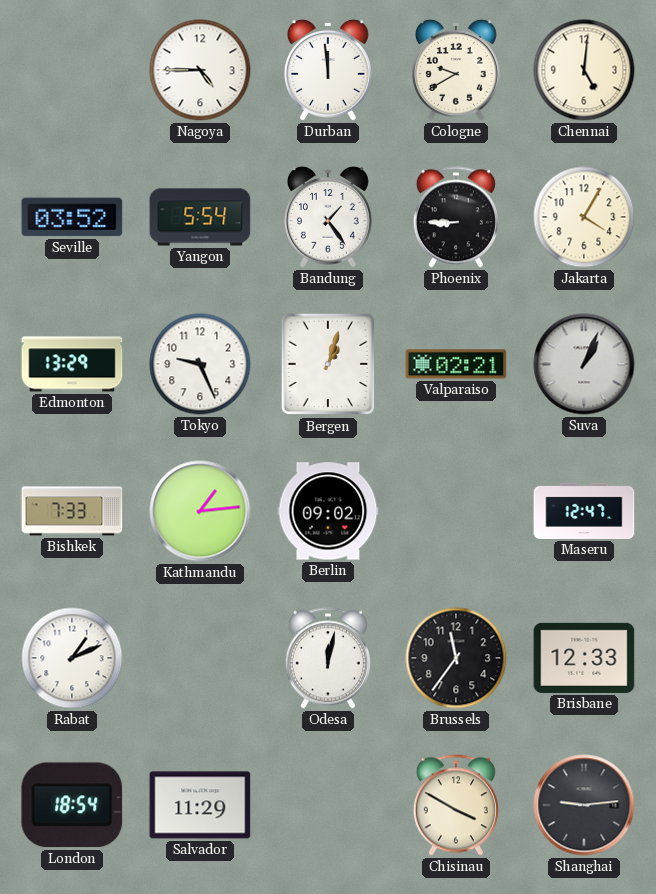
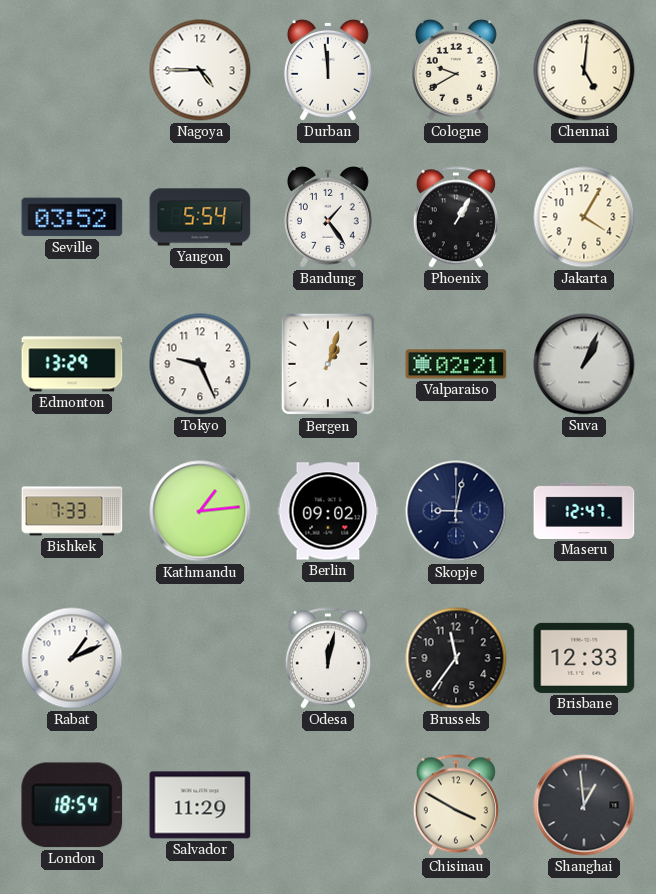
Phoenix: 8:45 -> 1:05
Skopje: none -> 9:02
Shanghai: 9:14 -> 12:59
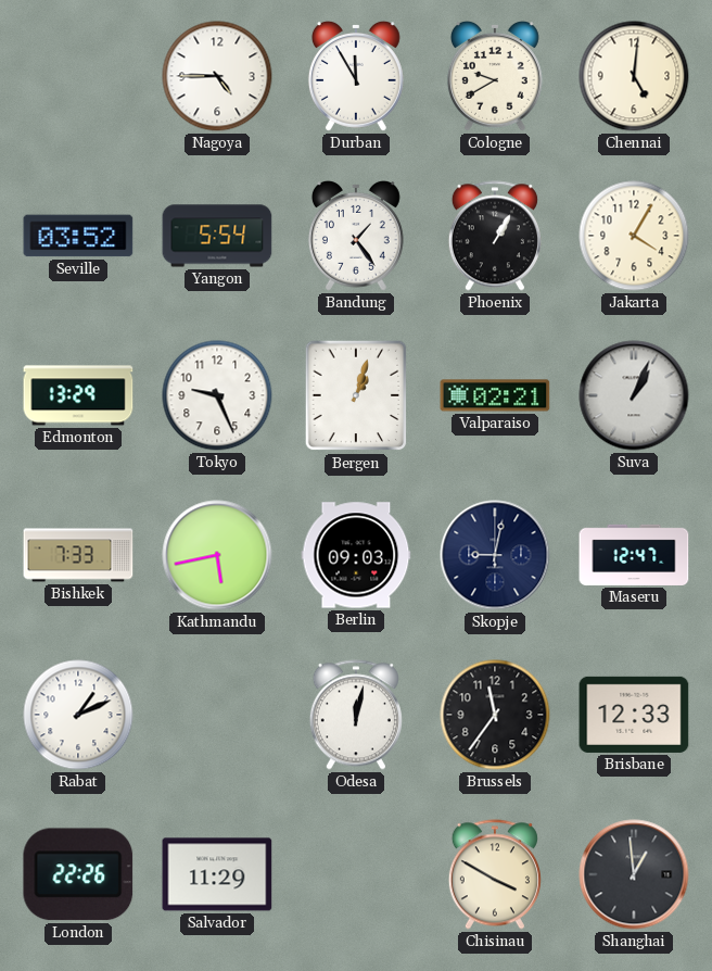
Durban: 11:59 -> 11:55
Kathmandu: 1:14 -> 5:43
Berlin: 09:02 -> 09:03
London: 18:54 -> 22:26
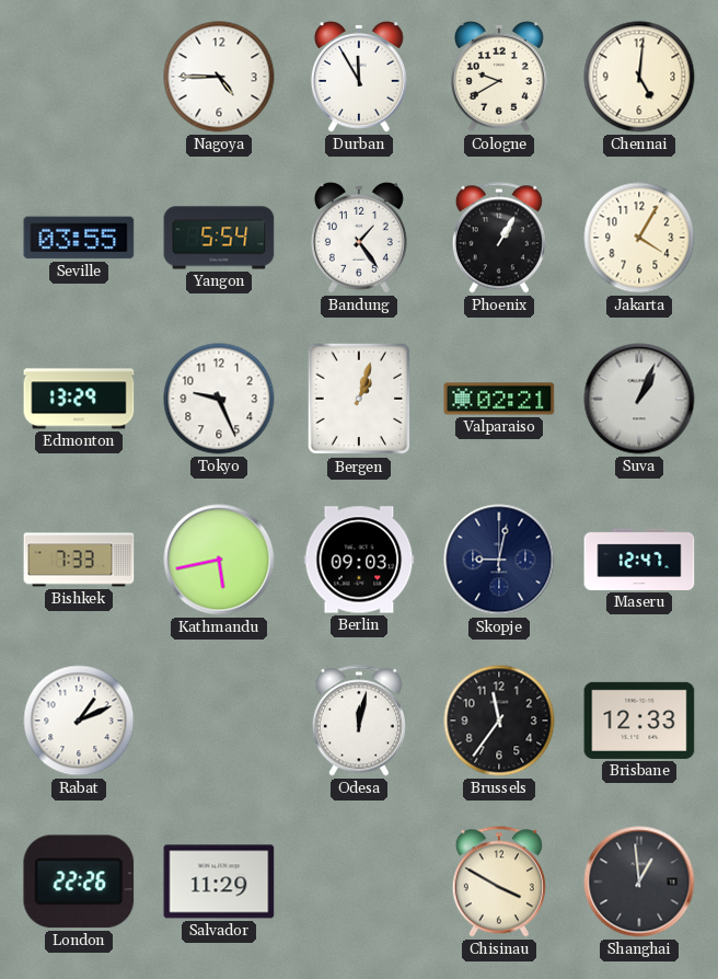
Seville: 03:52 -> 03:55
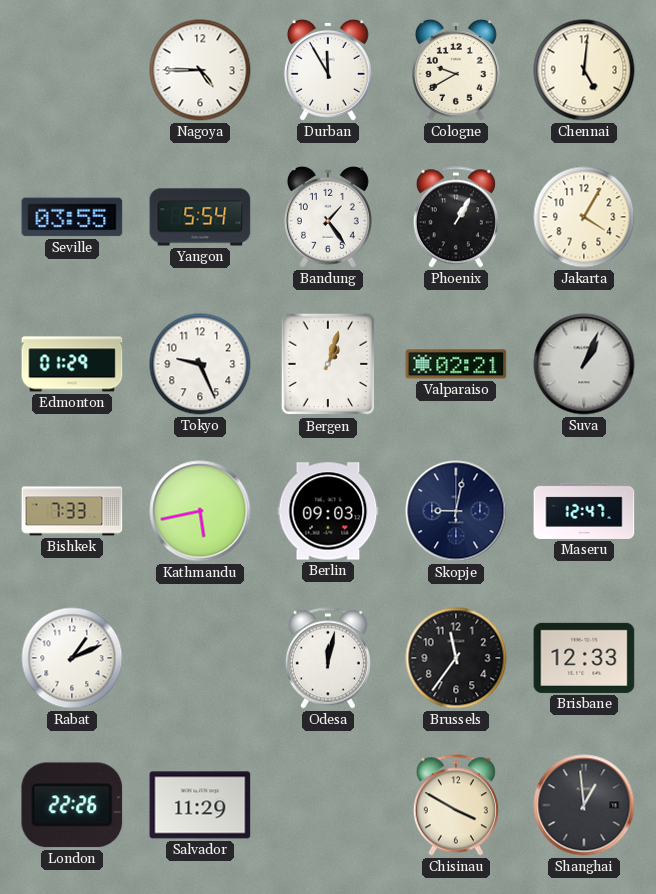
Edmonton: 13:29 -> 01:29
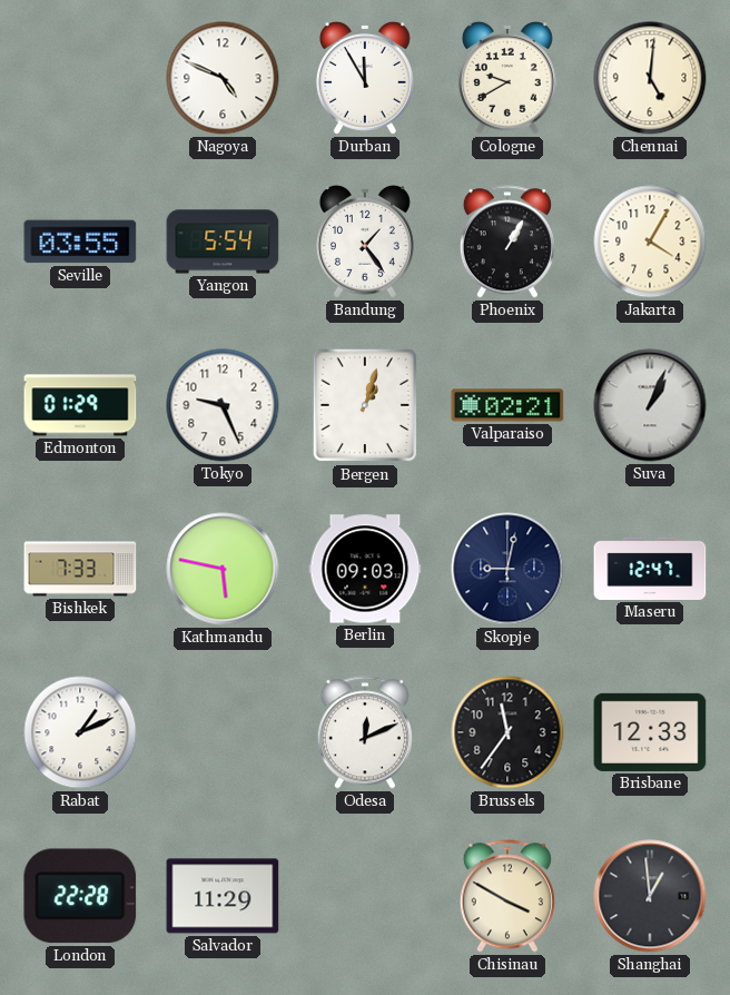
Nagoya: 4:45 -> 4:49
Kathmandu: 5:43 -> 5:47
Odesa: 12:02 -> 12:11
London: 22:26 -> 22:28
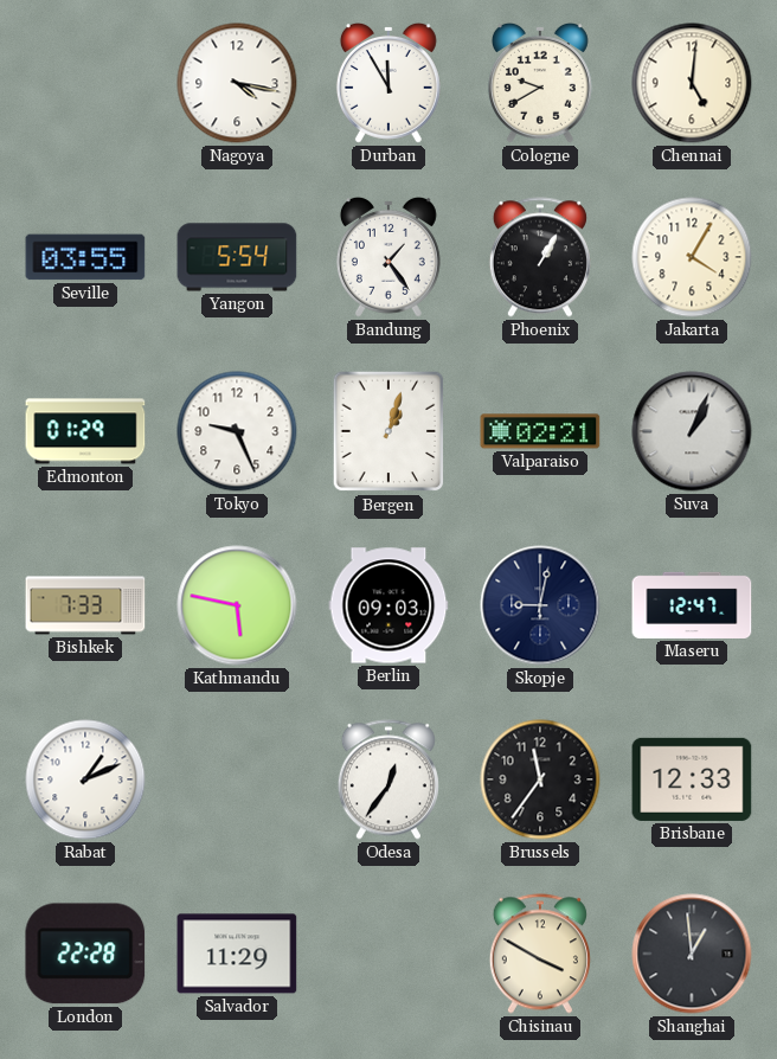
Nagoya: 4:49 -> 4:17
Odesa: 12:11 -> 12:36
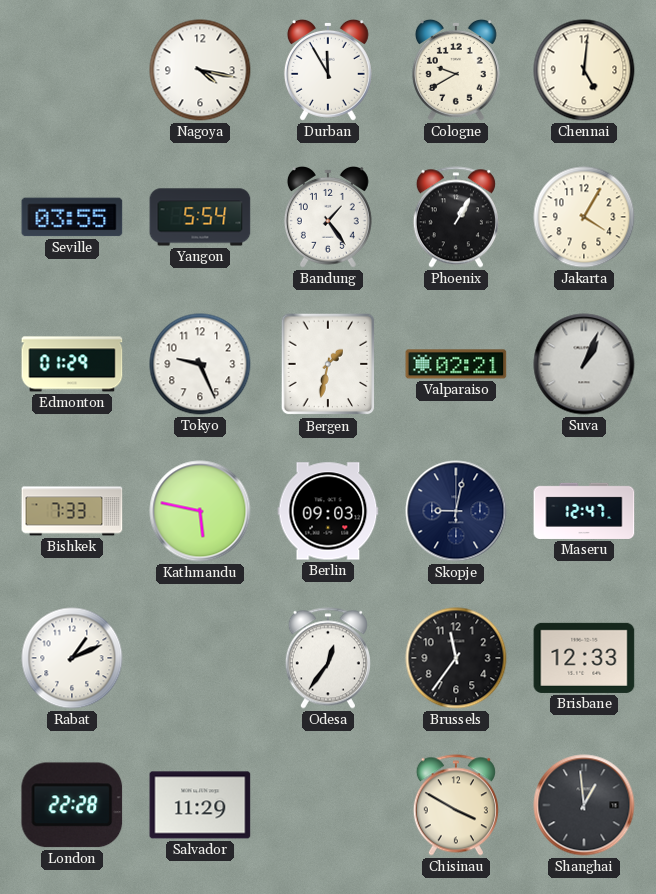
Bergen: 1:03 -> 1:32
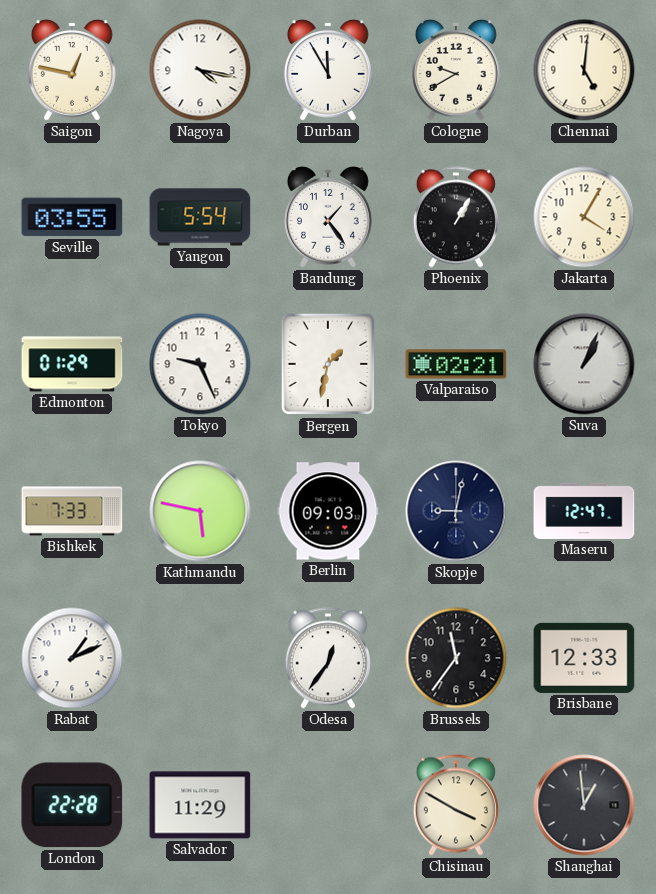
Saigon: none -> 12:47
